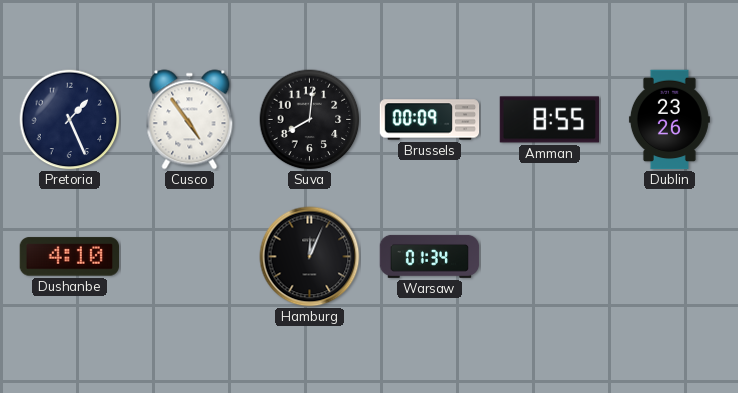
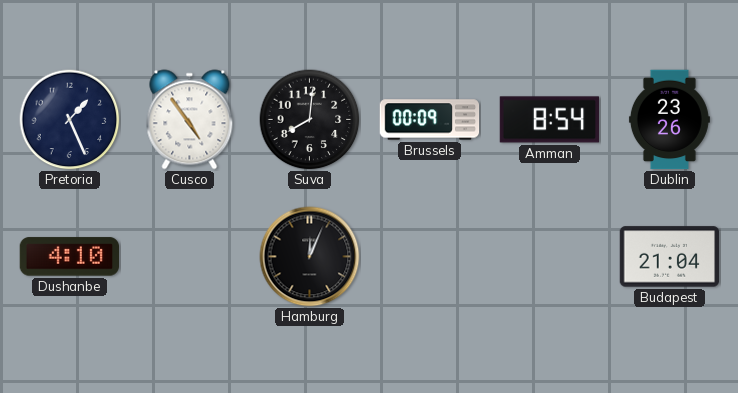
Amman: 8:55 -> 8:54
Warsaw: 01:34 -> none
Budapest: none -> 21:04
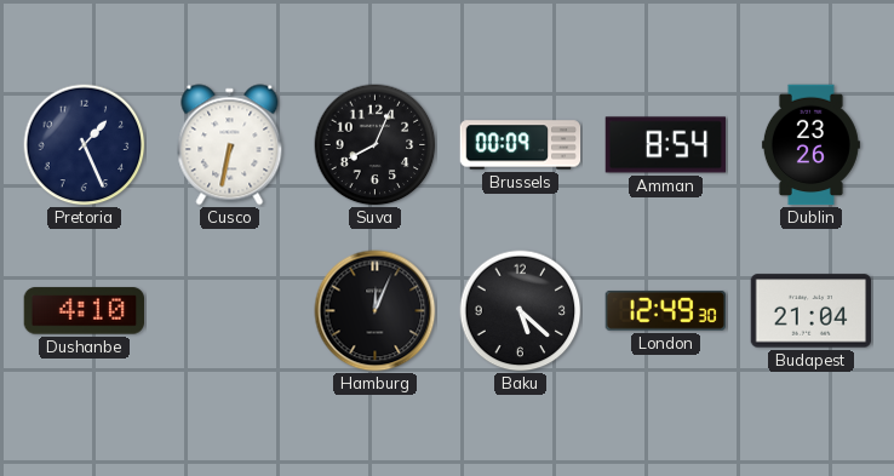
Cusco: 4:54 -> 6:32
Suva: 8:01 -> 8:04
Baku: none -> 5:22
London: none -> 12:49
